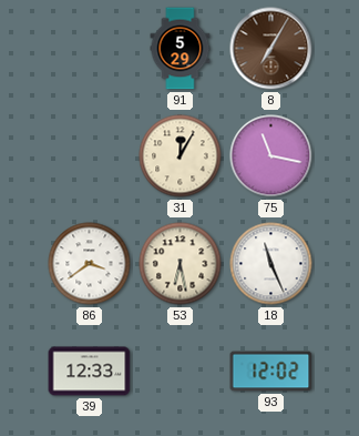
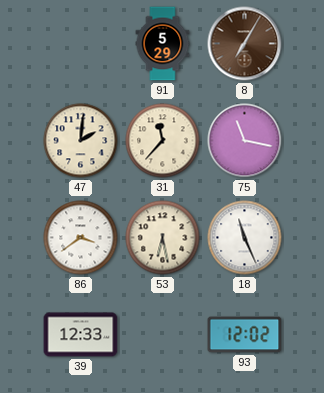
47: none -> 2:01
31: 12:05 -> 11:37
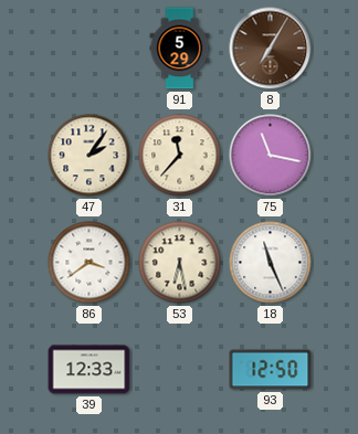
47: 2:01 -> 2:06
93: 12:02 -> 12:50
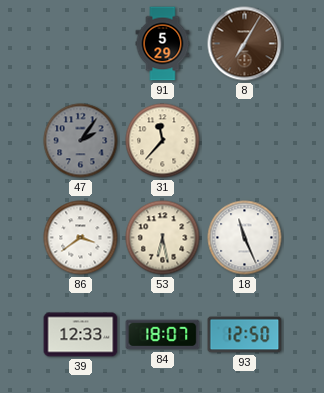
47 dial: cream -> grey
75: 11:17 -> none
84: none -> 18:07
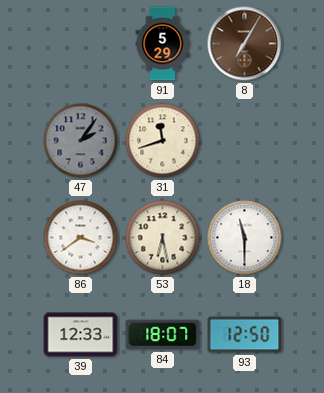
31: 11:37 -> 11:42
18: 11:26 -> 11:30
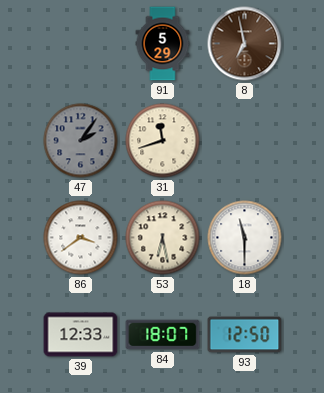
8: 7:05 -> 6:58
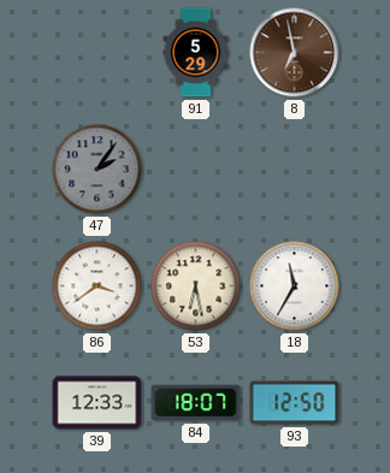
31: 11:42 -> none
18: 11:30 -> 11:35
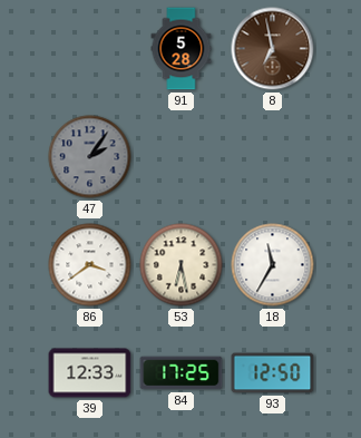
91: 5:29 -> 5:28
84: 18:07 -> 17:25
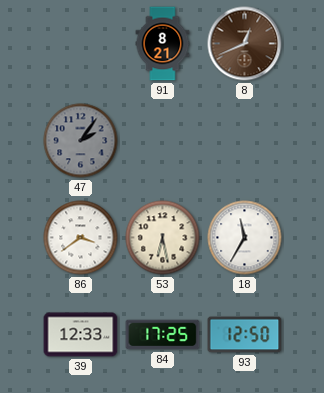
91: 5:28 -> 8:21
8: 6:58 -> 12:41
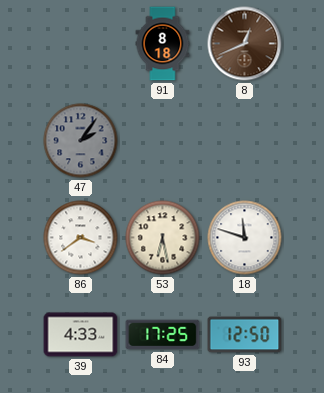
91: 8:21 -> 8:18
18: 11:35 -> 11:48
39: 12:33 -> 4:33
